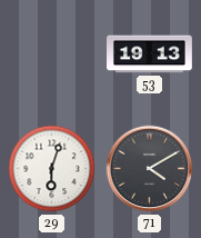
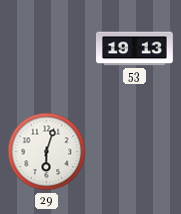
71: 4:10 -> none
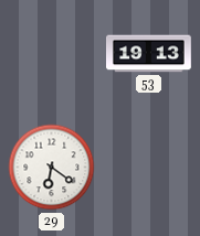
29: 6:03 -> 6:21
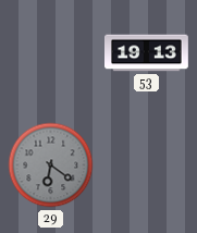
29 dial: white -> grey
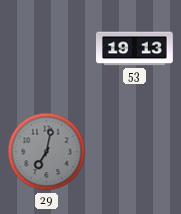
29: 6:21 -> 7:02
